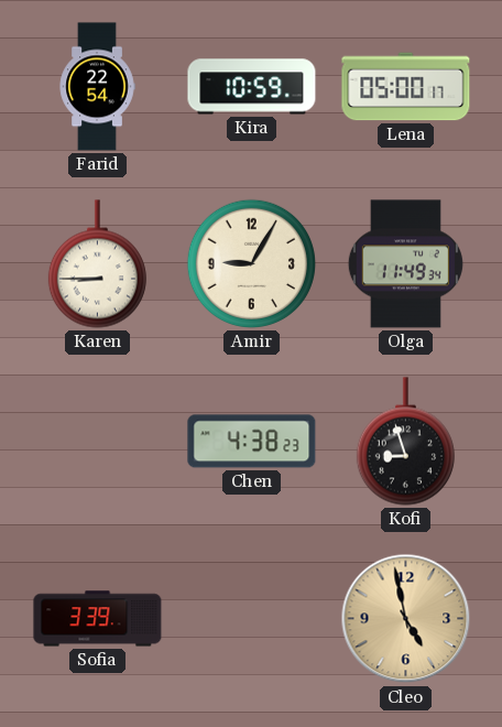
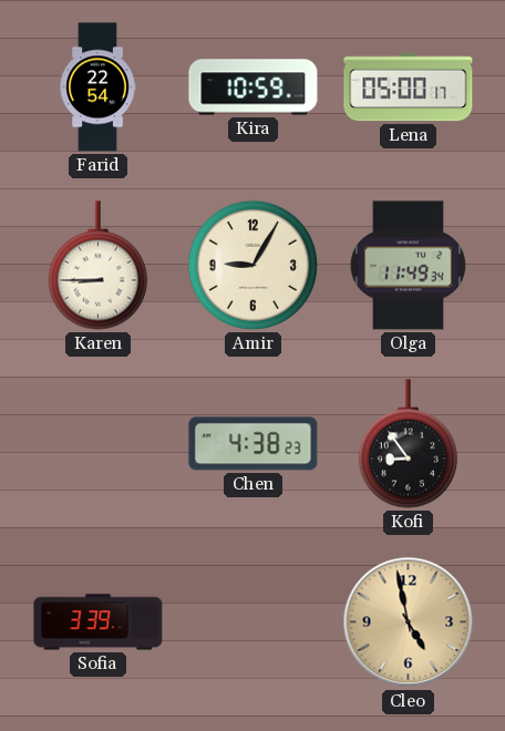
Kofi: 8:57 -> 8:54
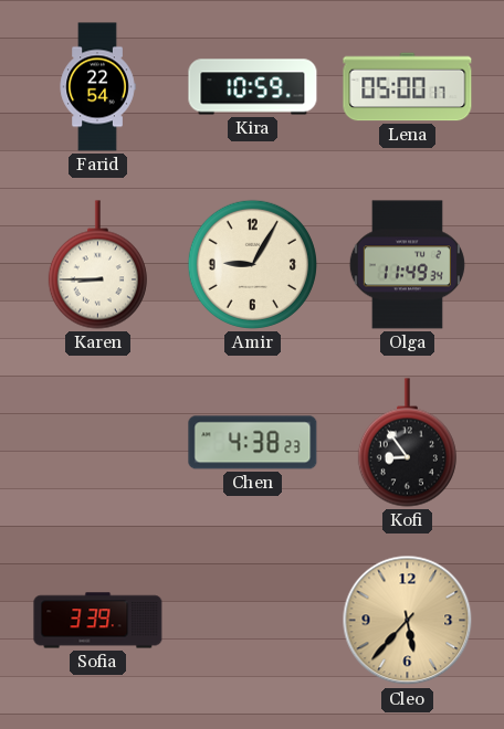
Cleo: 4:58 -> 5:37
